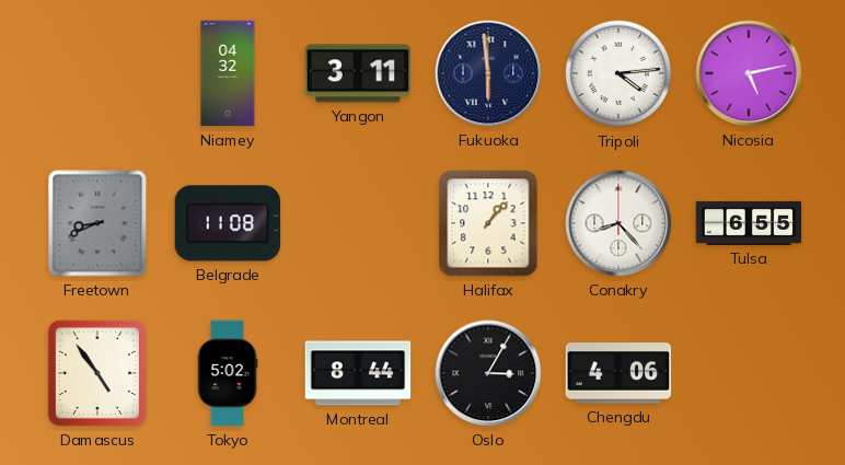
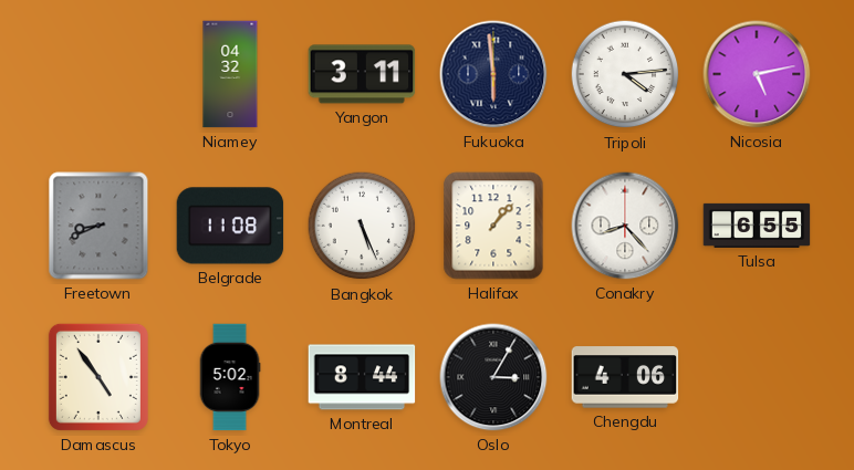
Bangkok: none -> 5:26
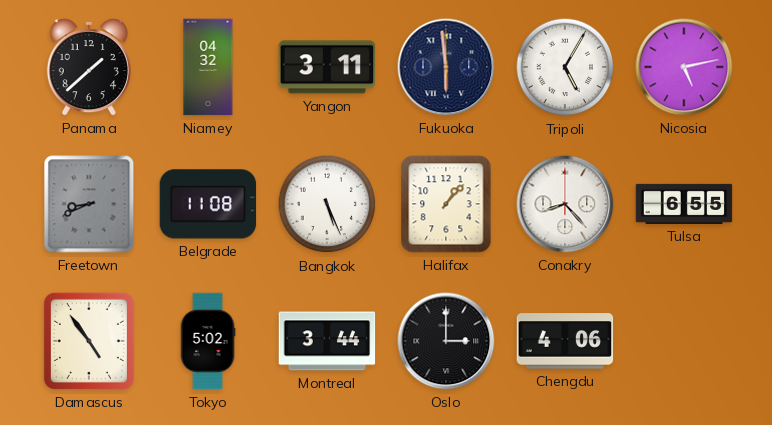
Panama: none -> 1:38
Tripoli: 4:14 -> 5:05
Montreal: 8:44 -> 3:44
Oslo: 3:05 -> 3:00
